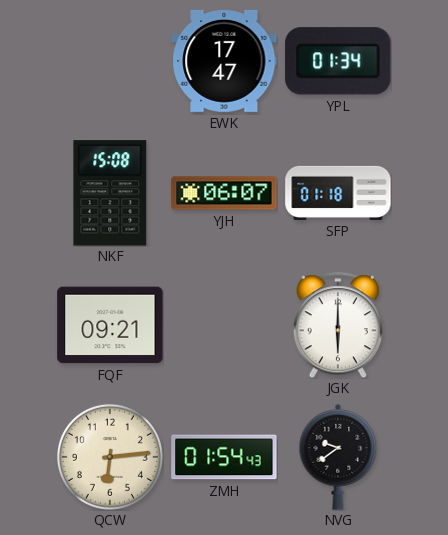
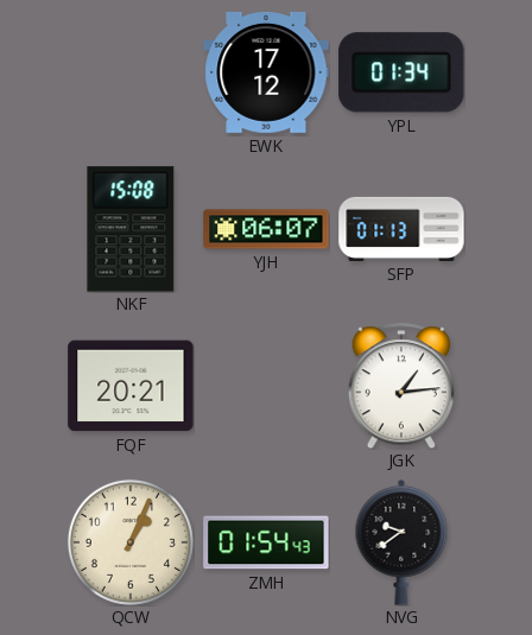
EWK: 17:47 -> 17:12
SFP: 01:18 -> 01:13
FQF: 09:21 -> 20:21
JGK: 6:00 -> 1:14
QCW: 6:14 -> 1:04
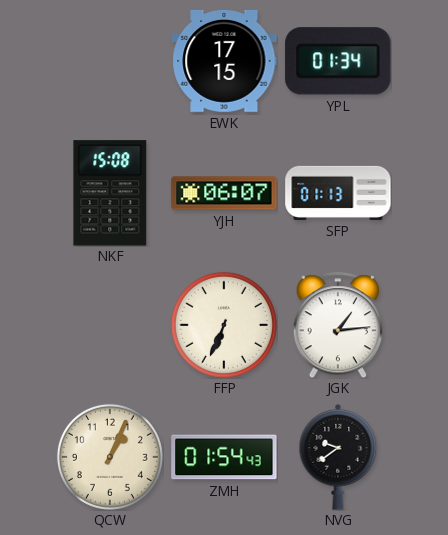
EWK: 17:12 -> 17:15
FQF: 20:21 -> none
FFP: none -> 6:34
